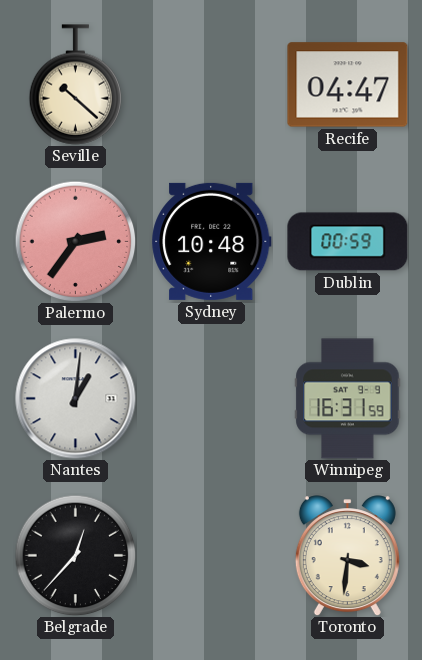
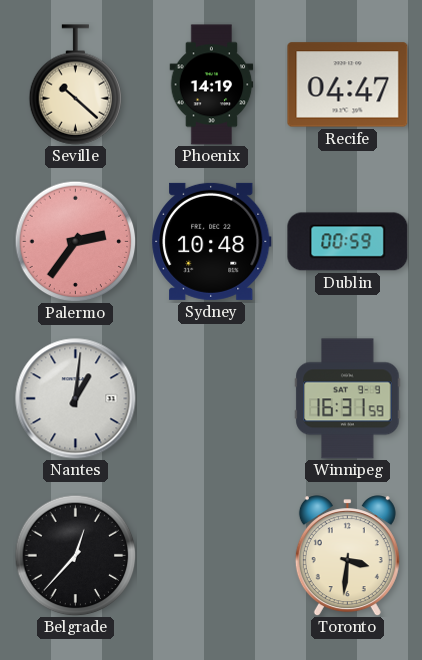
Phoenix: none -> 14:19
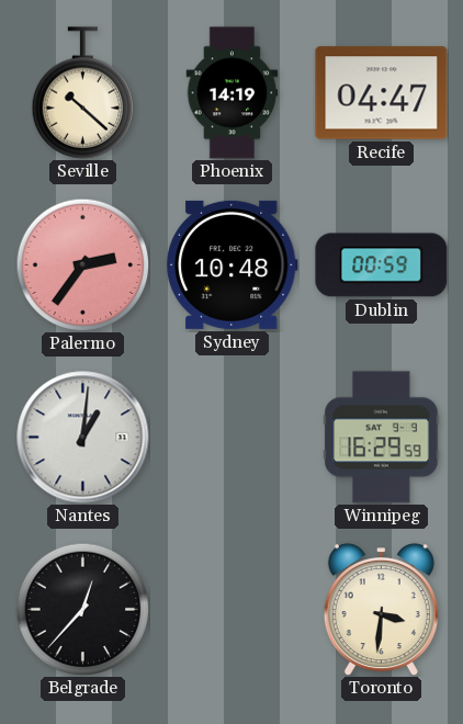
Winnipeg: 16:31 -> 16:29
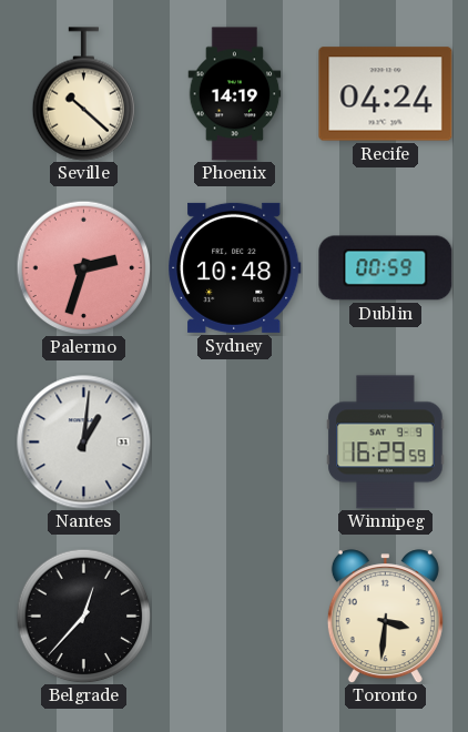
Recife: 04:47 -> 04:24
Palermo: 2:36 -> 2:33
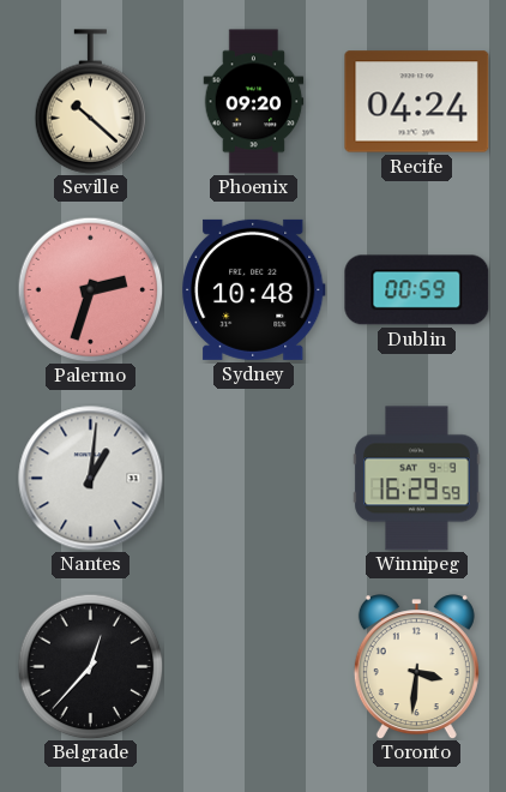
Phoenix: 14:19 -> 09:20
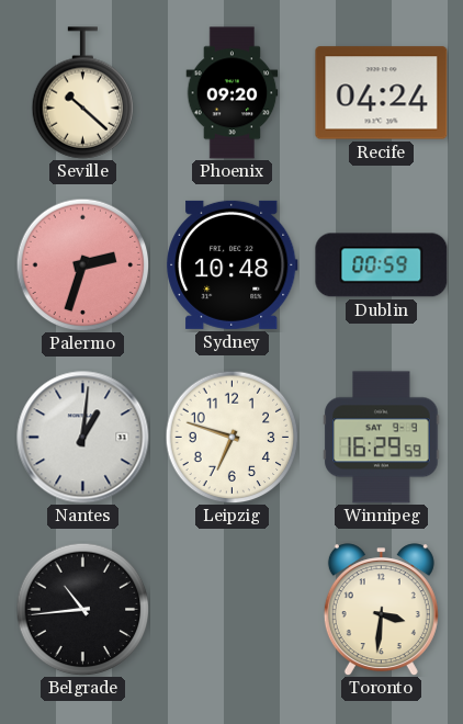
Leipzig: none -> 6:48
Belgrade: 12:37 -> 10:44
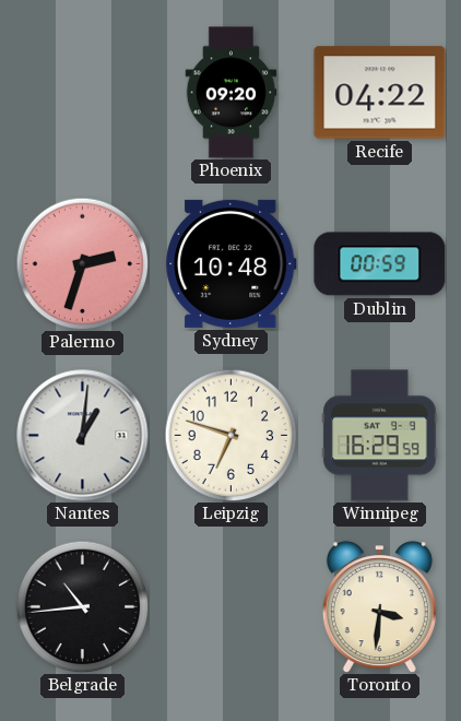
Seville: 10:22 -> none
Recife: 04:24 -> 04:22
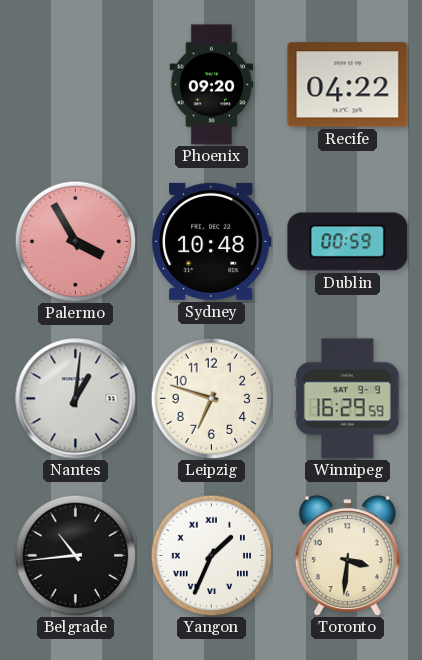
Palermo: 2:33 -> 3:55
Yangon: none -> 1:34
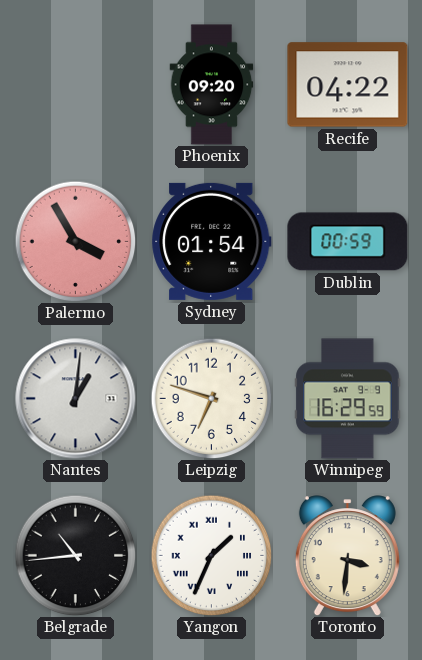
Sydney: 10:48 -> 01:54
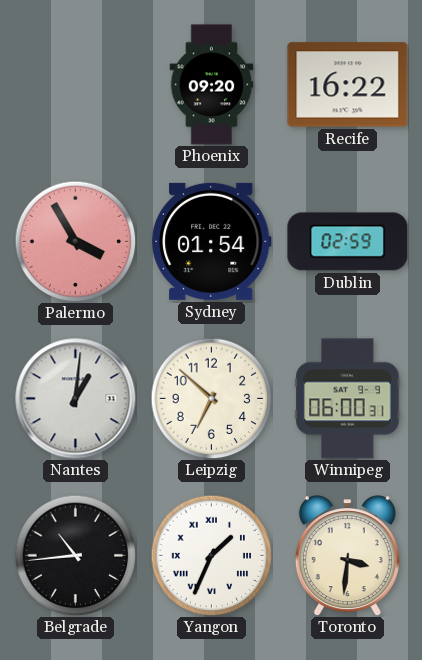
Recife: 04:22 -> 16:22
Dublin: 00:59 -> 02:59
Leipzig: 6:48 -> 6:52
Winnipeg: 16:29 -> 06:00
